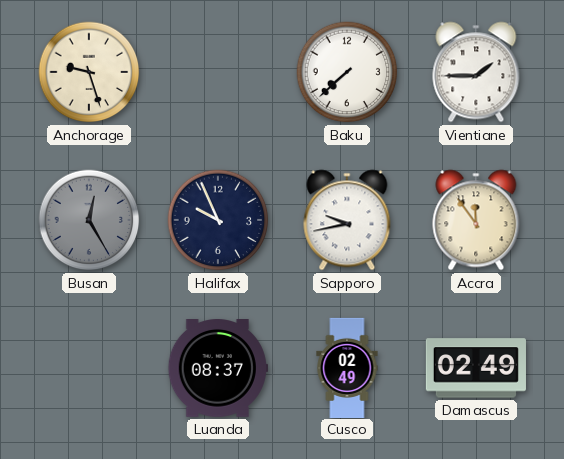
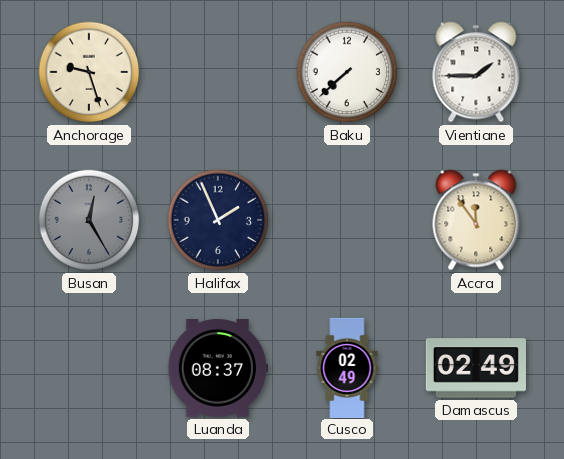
Halifax: 9:56 -> 1:56
Sapporo: 9:43 -> none
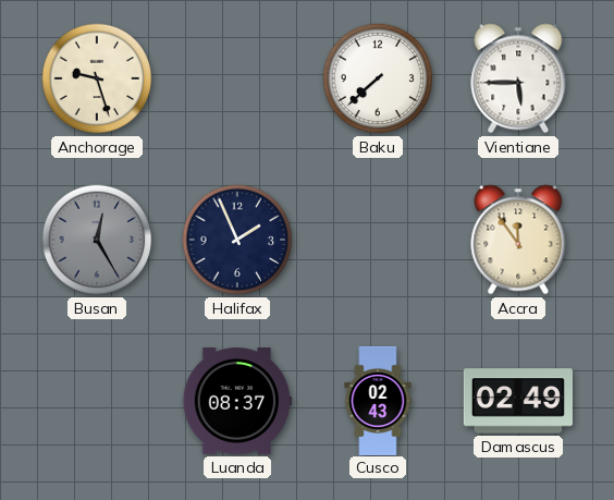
Vientiane: 1:45 -> 5:45
Cusco: 02:49 -> 02:43
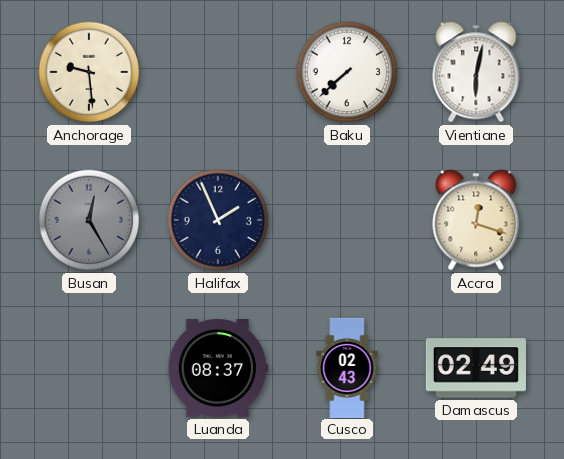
Anchorage: 9:27 -> 9:29
Vientiane: 5:45 -> 6:02
Accra: 11:54 -> 12:18
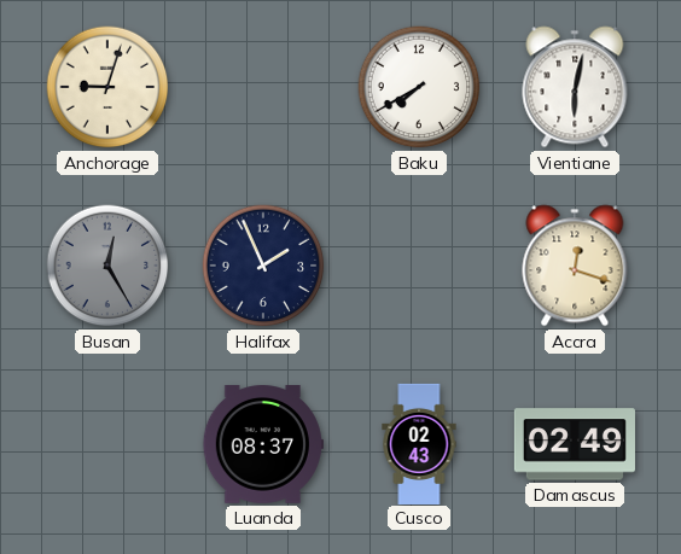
Anchorage: 9:29 -> 9:03
Baku: 7:38 -> 7:40
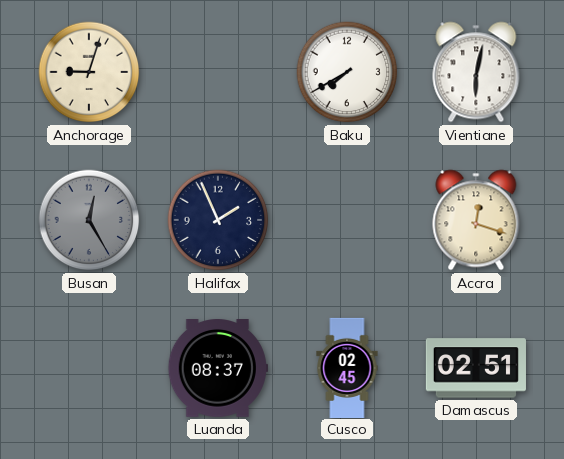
Cusco: 02:43 -> 02:45
Damascus: 02:49 -> 02:51
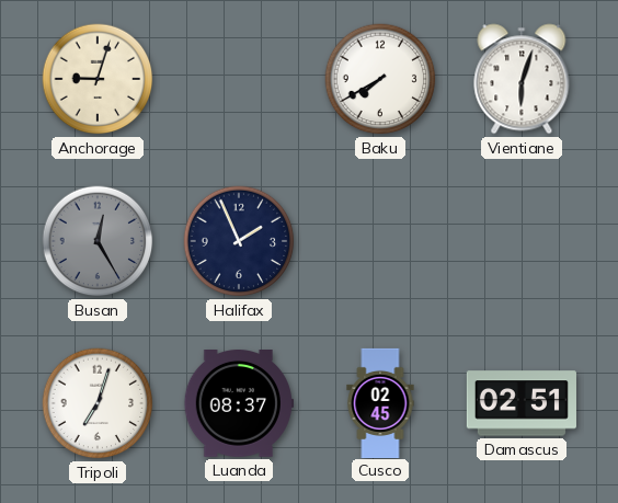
Vientiane: 6:02 -> 6:03
Accra: 12:18 -> none
Tripoli: none -> 7:03
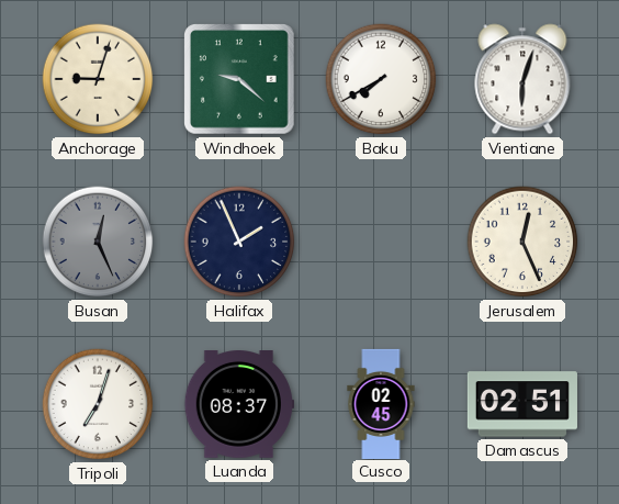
Windhoek: none -> 9:22
Busan: 12:25 -> 12:26
Jerusalem: none -> 12:26
